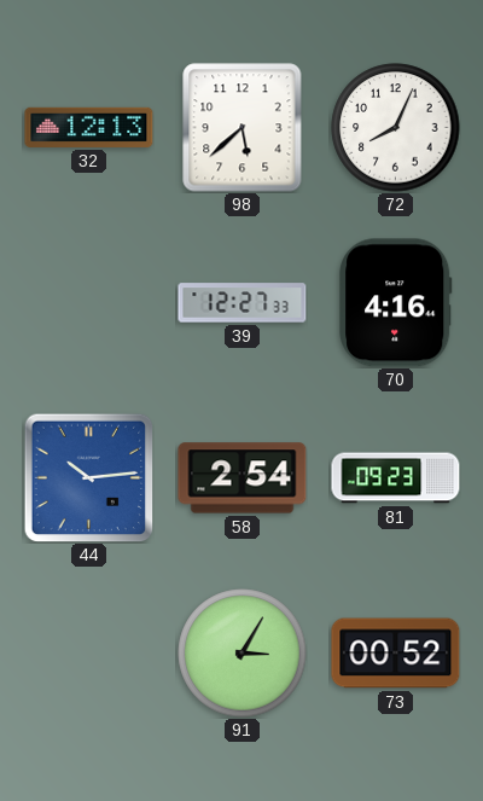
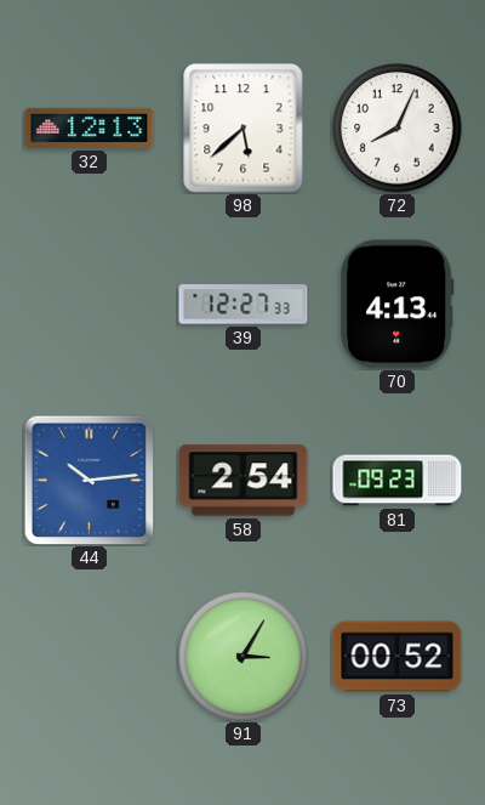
70: 4:16 -> 4:13
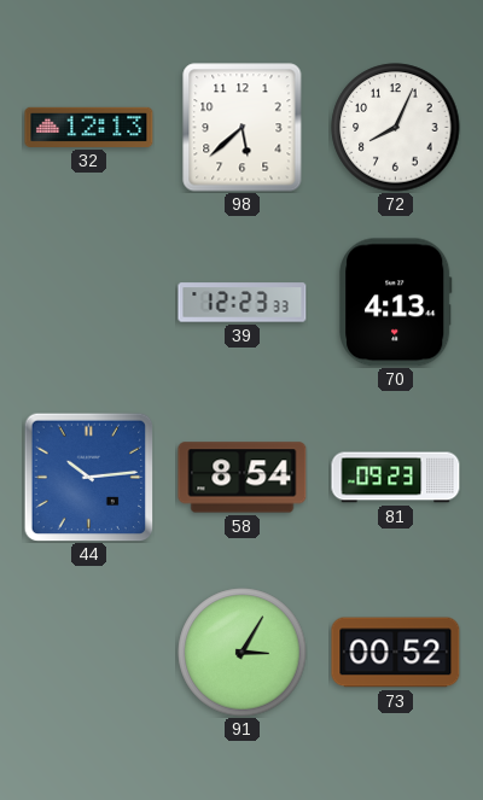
39: 12:27 -> 12:23
58: 2:54 -> 8:54
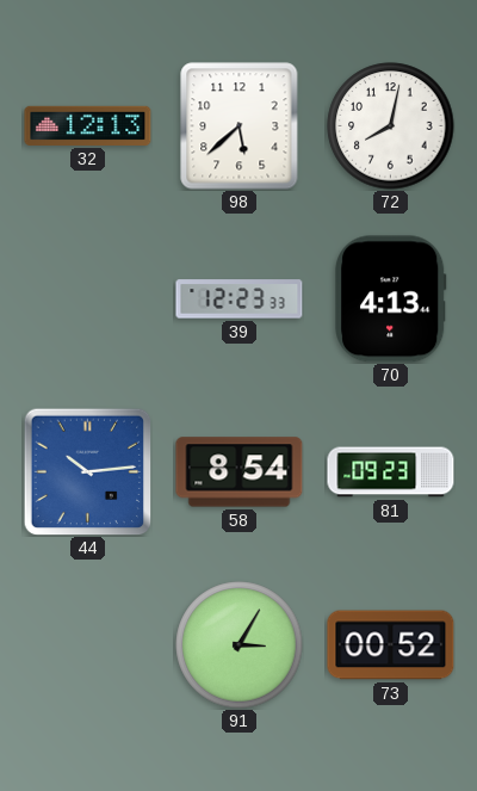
72: 8:04 -> 8:02
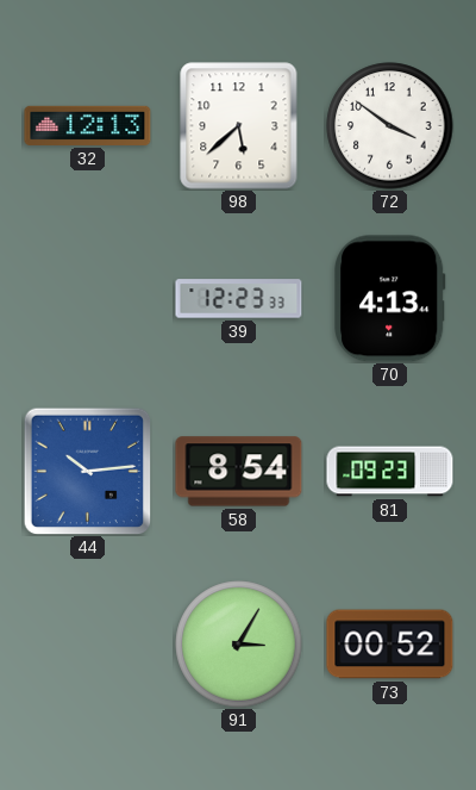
72: 8:02 -> 3:51
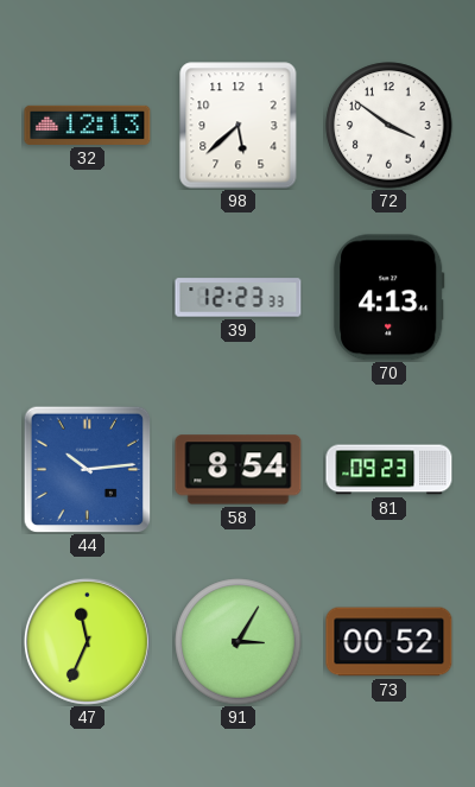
47: none -> 11:34
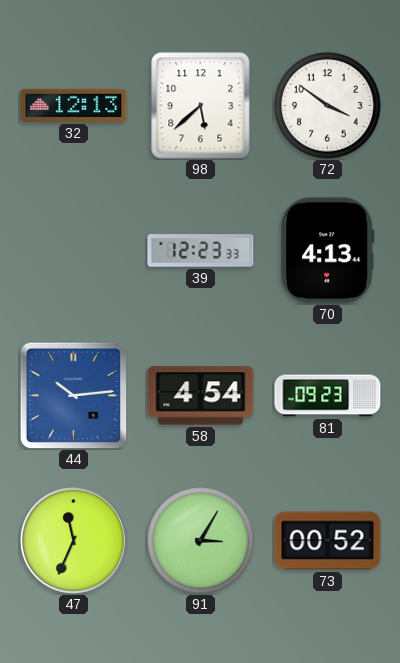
58: 8:54 -> 4:54
